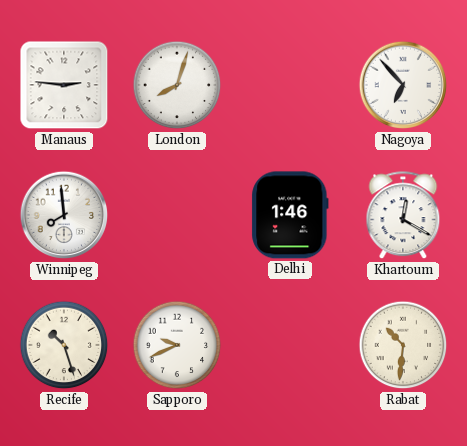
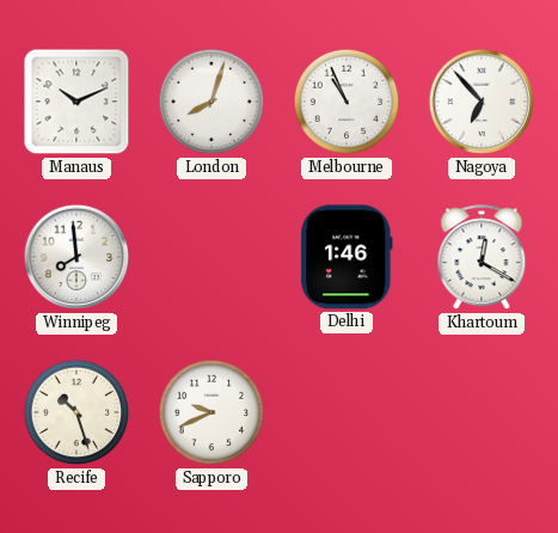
Manaus: 2:46 -> 10:11
Melbourne: none -> 10:56
Rabat: 10:31 -> none
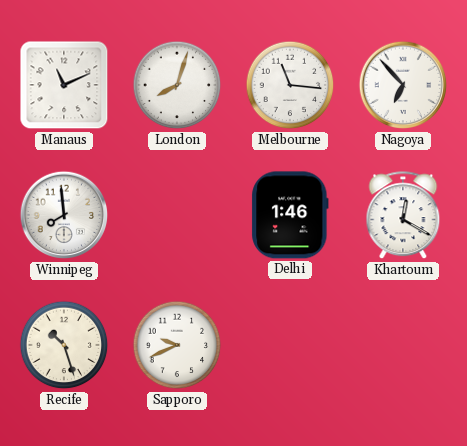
Manaus: 10:11 -> 11:11
Melbourne: 10:56 -> 11:16
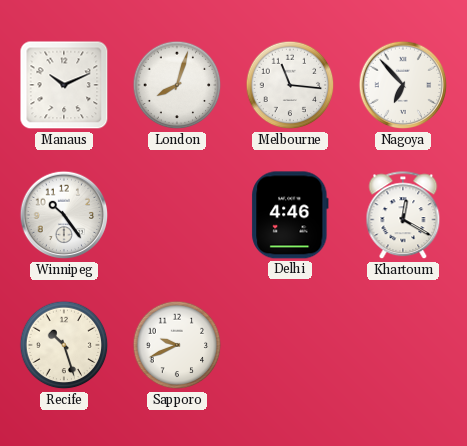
Manaus: 11:11 -> 10:11
Winnipeg: 7:59 -> 10:24
Delhi: 1:46 -> 4:46
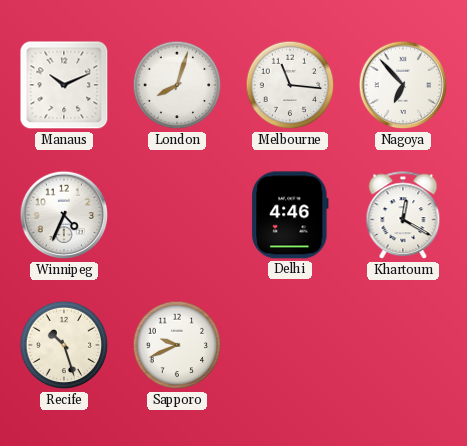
Winnipeg: 10:24 -> 4:34
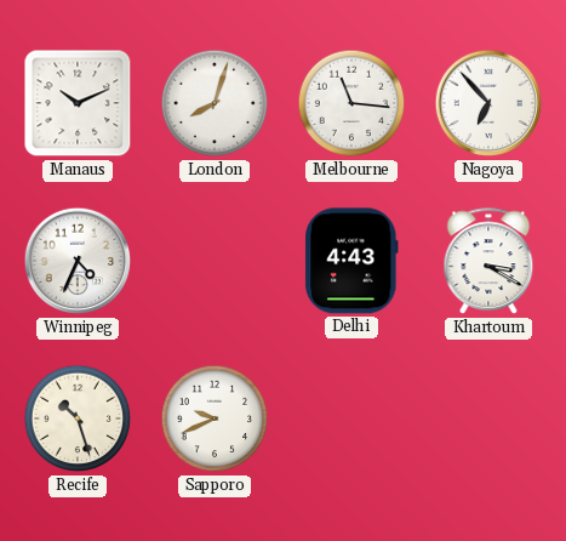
Delhi: 4:46 -> 4:43
Khartoum: 12:20 -> 3:20
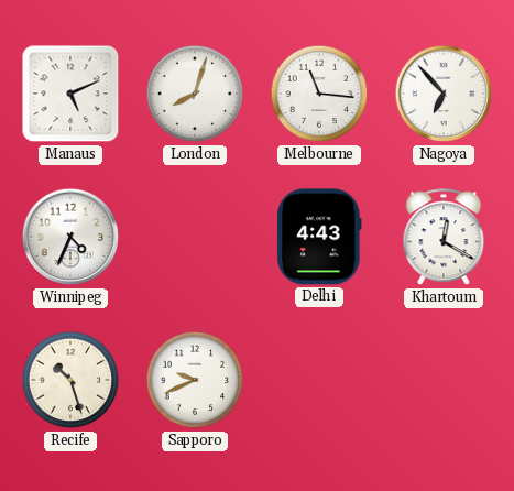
Manaus: 10:11 -> 5:11
Khartoum: 3:20 -> 12:20
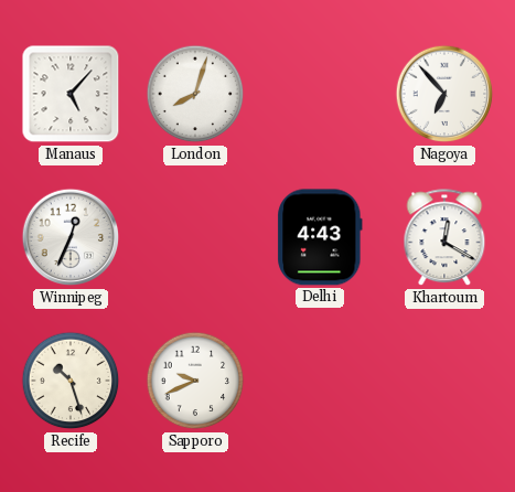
Manaus: 5:11 -> 5:07
Melbourne: 11:16 -> none
Winnipeg: 4:34 -> 12:34
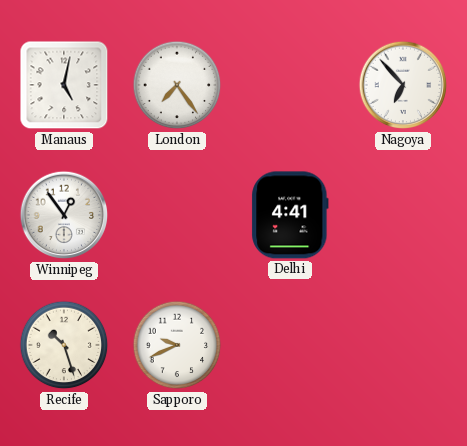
Manaus: 5:07 -> 5:02
London: 8:03 -> 7:24
Winnipeg: 12:34 -> 12:54
Delhi: 4:43 -> 4:41
Khartoum: 12:20 -> none
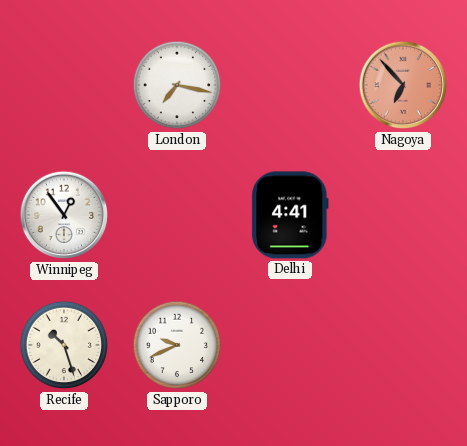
Manaus: 5:02 -> none
London: 7:24 -> 7:17
Nagoya dial: white -> salmon
